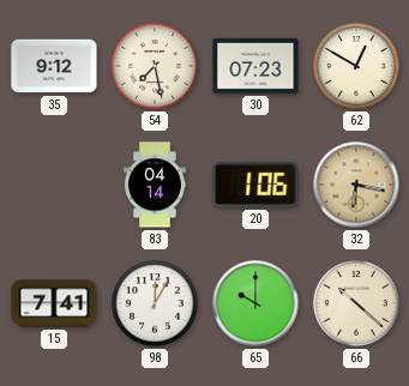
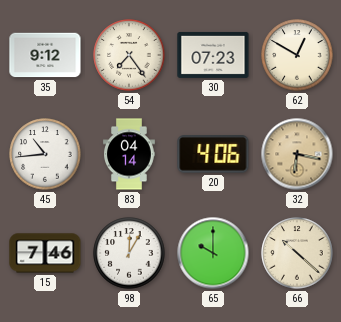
54: 7:28 -> 7:24
45: none -> 10:44
20: 1:06 -> 4:06
15: 7:41 -> 7:46
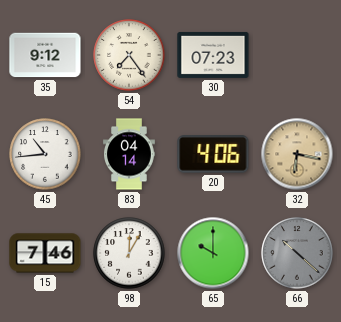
62: 12:50 -> none
66 dial: cream -> grey
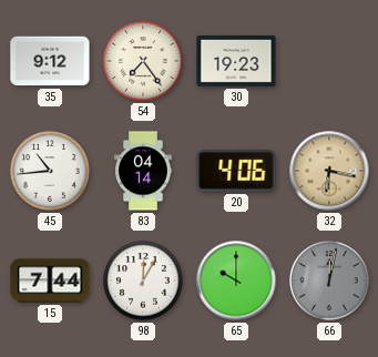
30: 07:23 -> 19:23
15: 7:46 -> 7:44
66: 10:22 -> 12:02
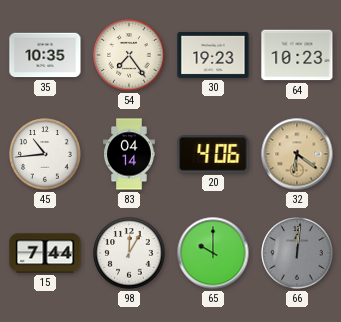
35: 9:12 -> 10:35
64: none -> 10:23
32: 6:17 -> 6:21
66: 12:02 -> 12:01
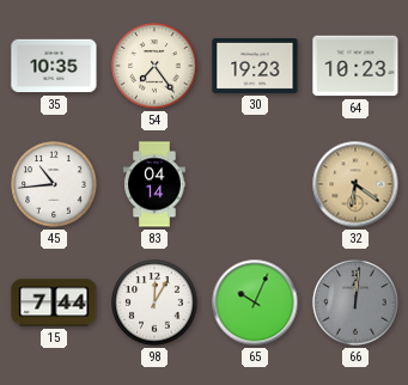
20: 4:06 -> none
65: 10:00 -> 10:04
